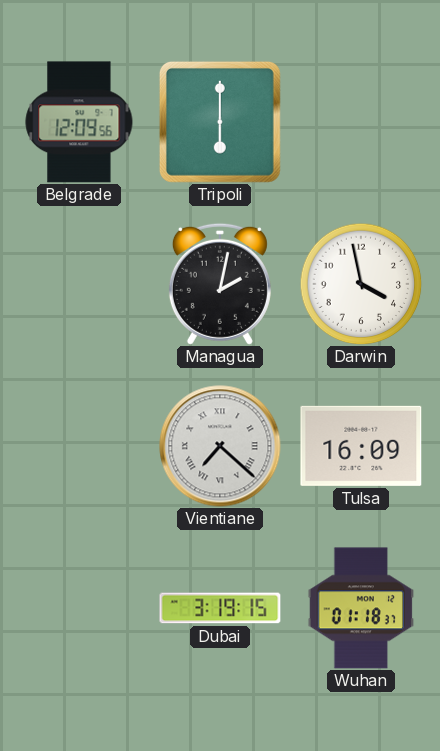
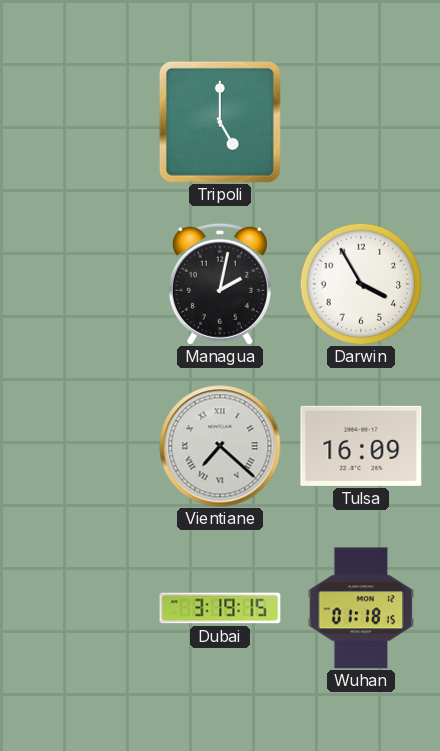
Belgrade: 12:09 -> none
Tripoli: 6:00 -> 5:00
Darwin: 3:58 -> 3:55
Wuhan: 01:18:37 -> 01:18:15
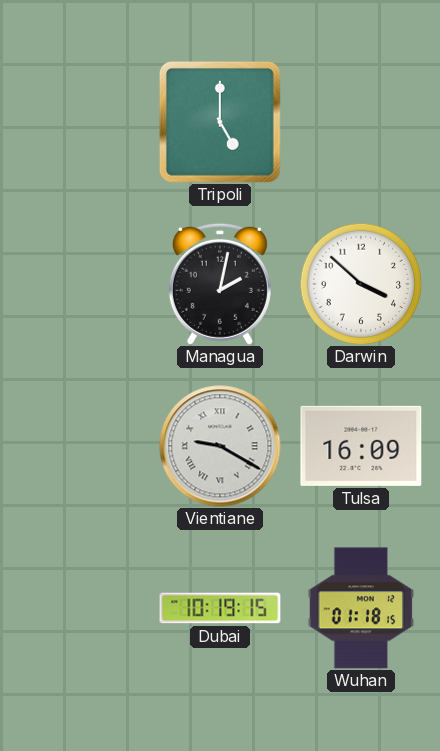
Darwin: 3:55 -> 3:52
Vientiane: 7:22 -> 9:20
Dubai: 3:19 -> 10:19
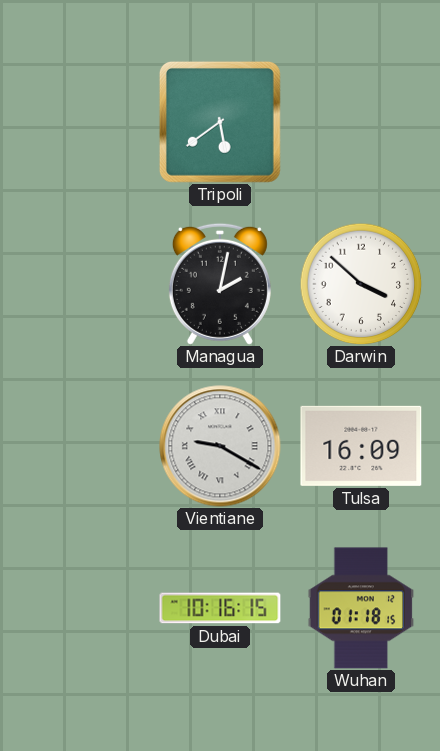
Tripoli: 5:00 -> 5:39
Dubai: 10:19 -> 10:16
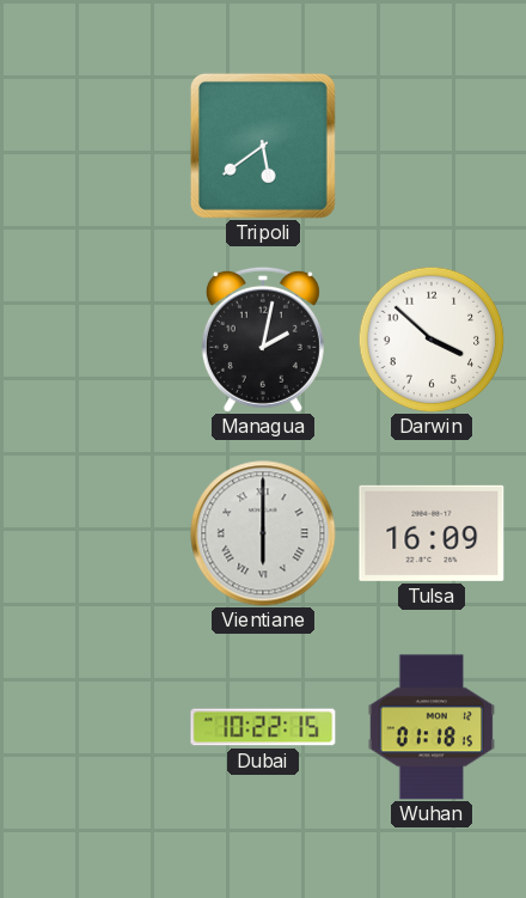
Vientiane: 9:20 -> 6:00
Dubai: 10:16 -> 10:22
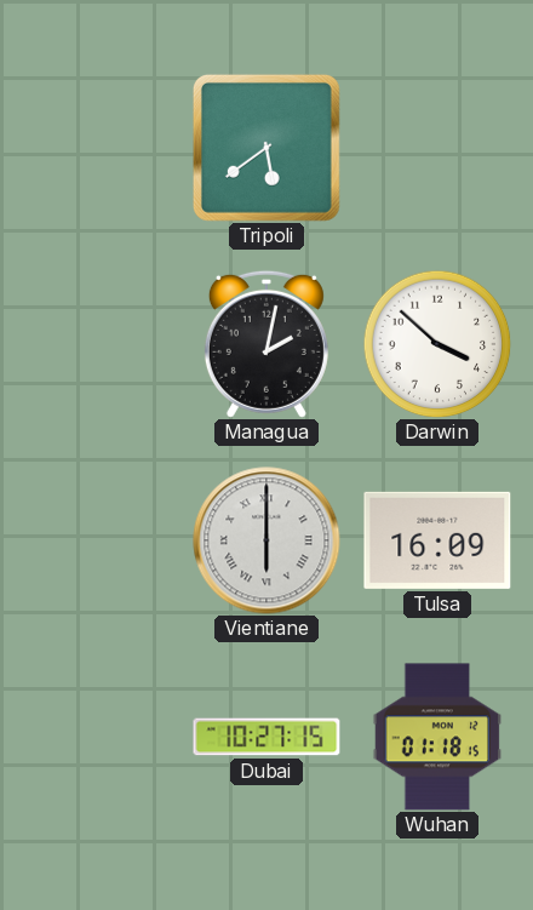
Dubai: 10:22 -> 10:27
